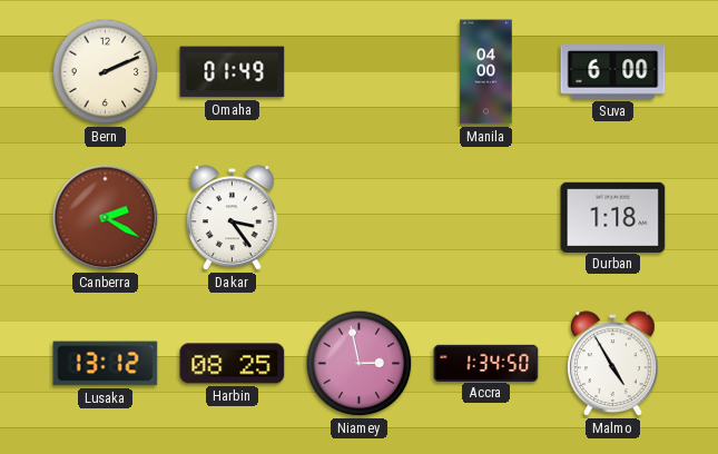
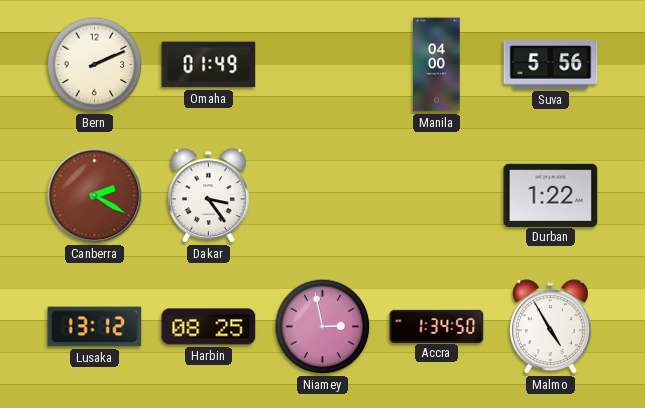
Suva: 6:00 -> 5:56
Durban: 1:18 -> 1:22
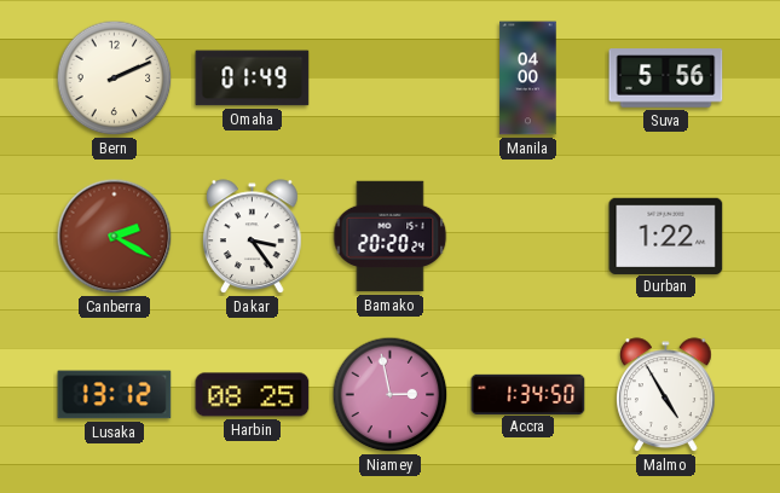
Bamako: none -> 20:20
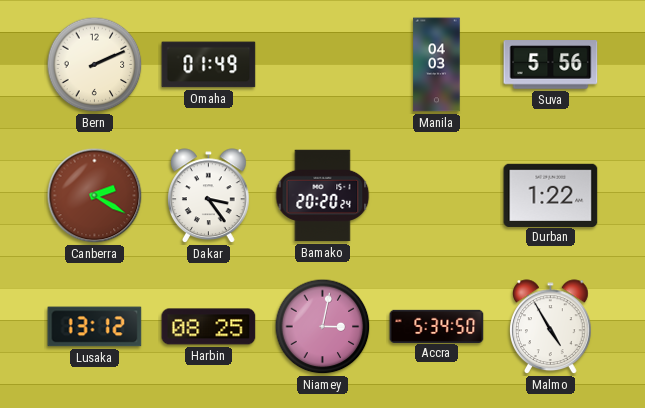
Manila: 04:00 -> 04:03
Niamey: 2:58 -> 3:02
Accra: 1:34 -> 5:34
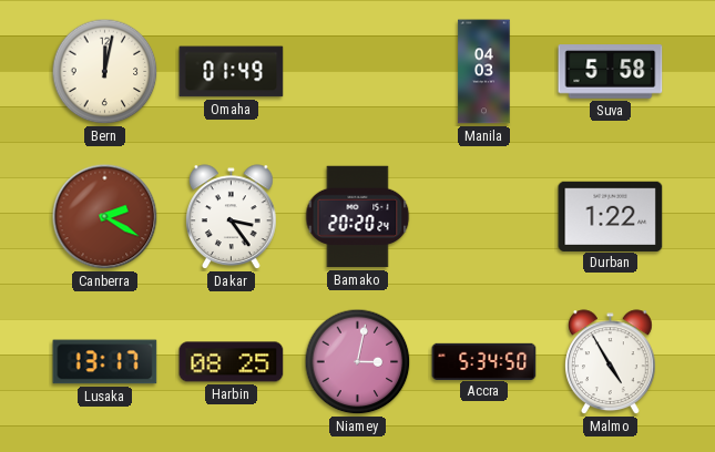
Bern: 2:11 -> 12:02
Suva: 5:56 -> 5:58
Lusaka: 13:12 -> 13:17
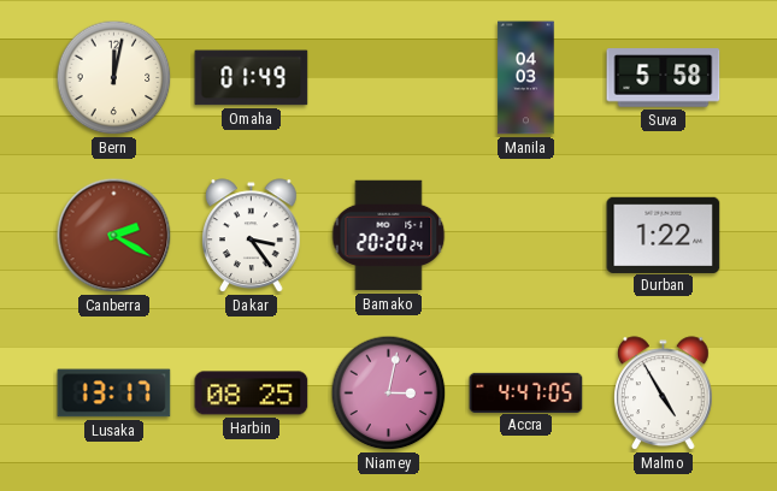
Accra: 5:34 -> 4:47
